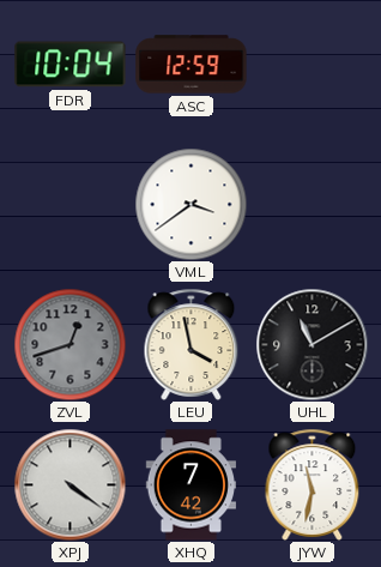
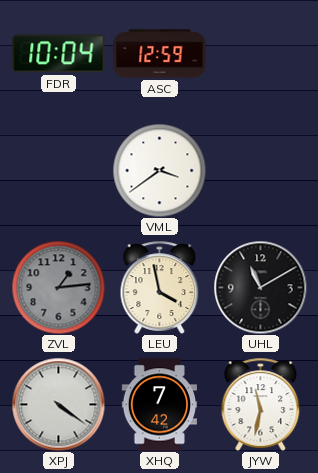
ZVL: 12:42 -> 1:14
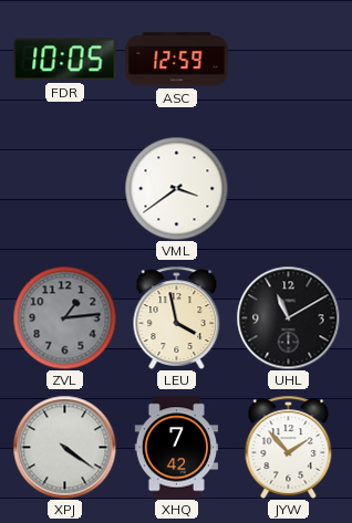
FDR: 10:04 -> 10:05
JYW: 11:32 -> 1:53
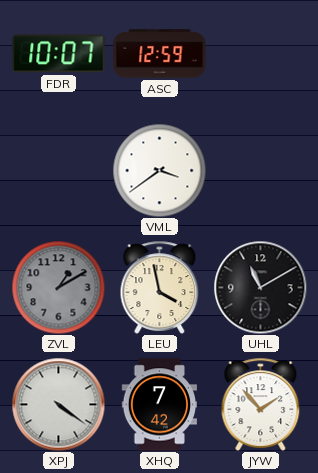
FDR: 10:05 -> 10:07
ZVL: 1:14 -> 1:10
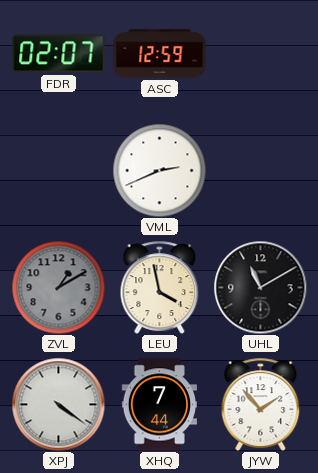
FDR: 10:07 -> 02:07
VML: 3:39 -> 2:41
XHQ: 7:42 -> 7:44
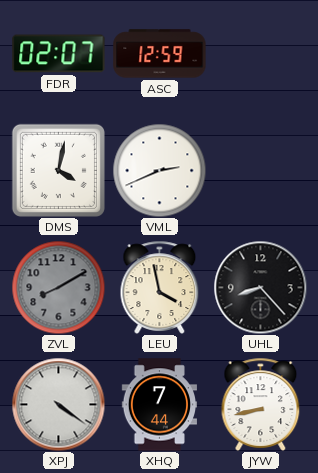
DMS: none -> 4:02
ZVL: 1:10 -> 8:10
UHL: 11:10 -> 8:23
JYW: 1:53 -> 8:43
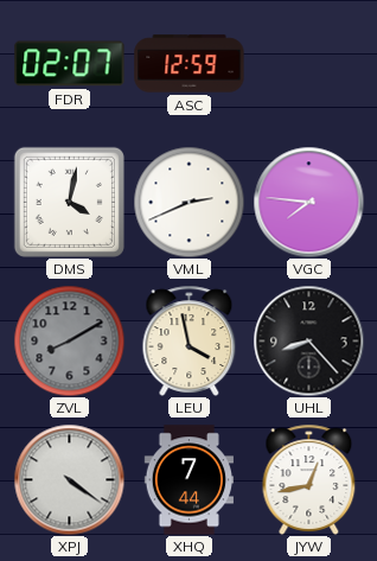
VGC: none -> 7:46
JYW: 8:43 -> 12:43
